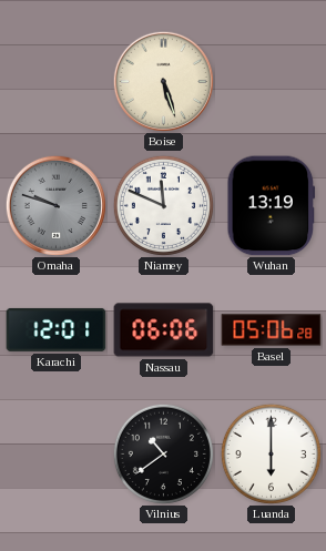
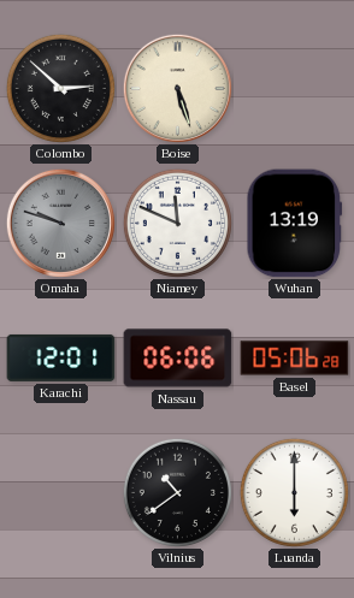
Colombo: none -> 2:52
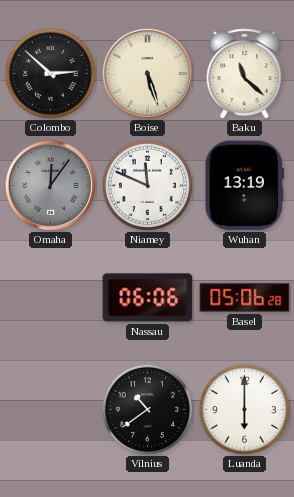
Baku: none -> 11:22
Omaha: 9:48 -> 12:06
Karachi: 12:01 -> none
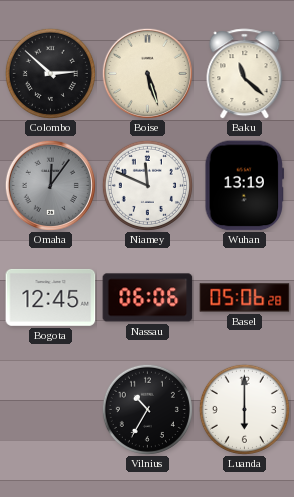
Bogota: none -> 12:45
Vilnius: 10:39 -> 10:35
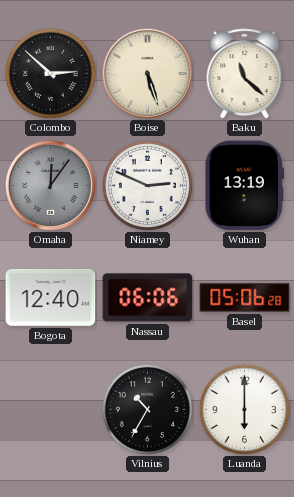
Niamey: 11:49 -> 2:49
Bogota: 12:45 -> 12:40
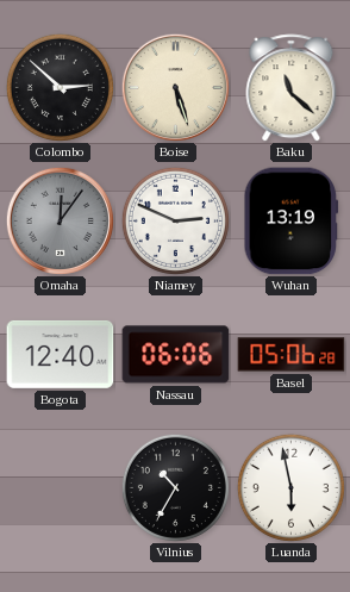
Luanda: 6:00 -> 5:58
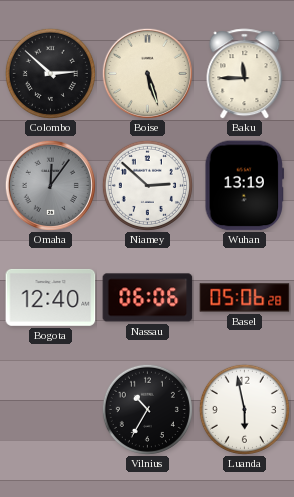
Baku: 11:22 -> 11:45
Niamey: 2:49 -> 2:52
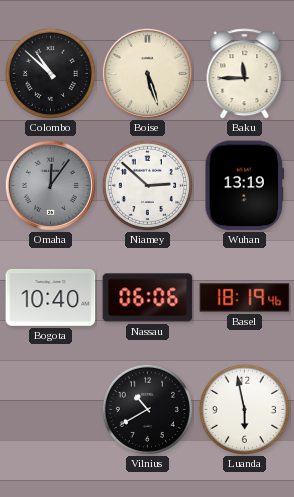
Colombo: 2:52 -> 10:52
Bogota: 12:40 -> 10:40
Basel: 05:06 -> 18:19
Vilnius: 10:35 -> 10:40
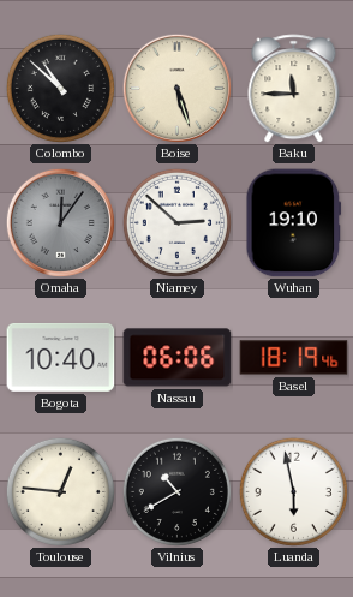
Wuhan: 13:19 -> 19:10
Toulouse: none -> 12:46
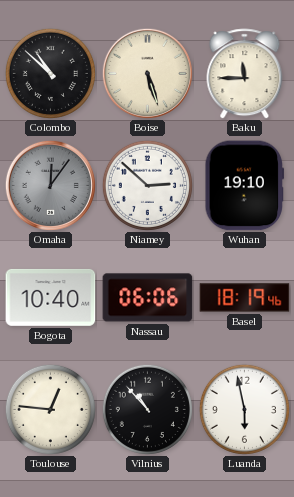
Vilnius: 10:40 -> 10:53
